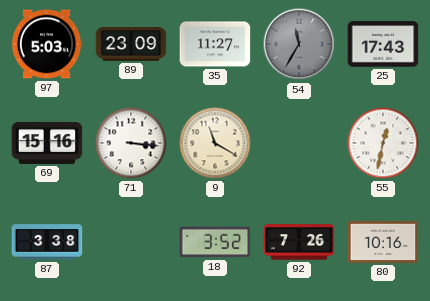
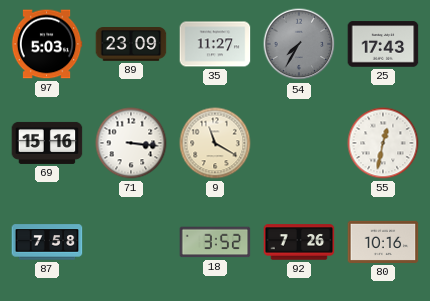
54: 11:35 -> 7:35
87: 3:38 -> 7:58
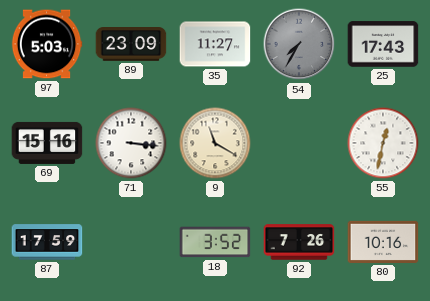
87: 7:58 -> 17:59
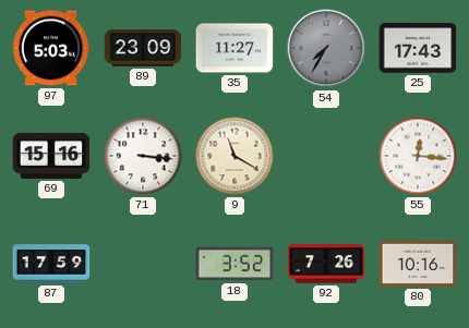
55: 12:32 -> 12:16
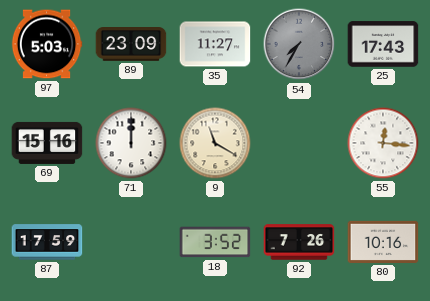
71: 3:16 -> 12:00
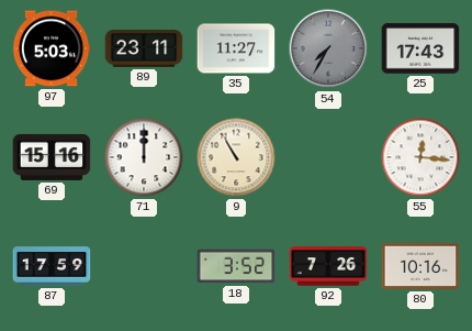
89: 23:09 -> 23:11
9: 11:20 -> 10:55
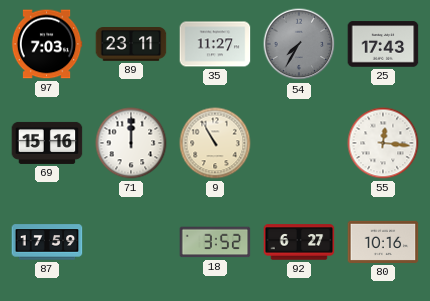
97: 5:03 -> 7:03
92: 7:26 -> 6:27
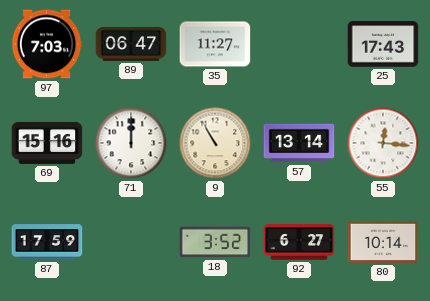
89: 23:11 -> 06:47
54: 7:35 -> none
57: none -> 13:14
80: 10:16 -> 10:14
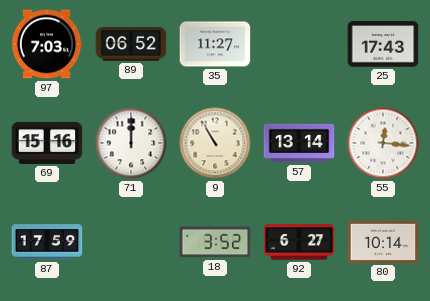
89: 06:47 -> 06:52
